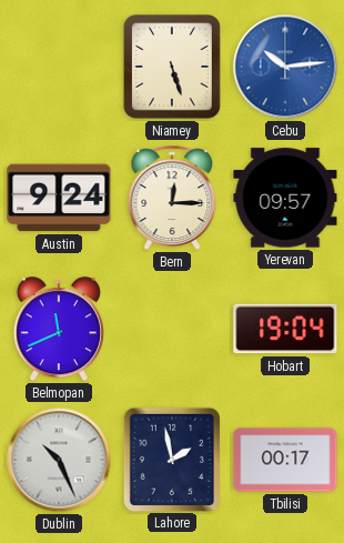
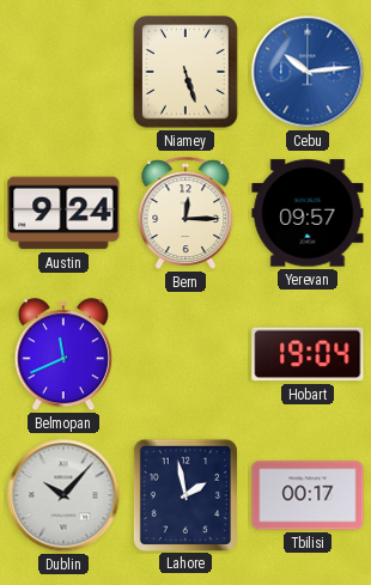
Dublin: 10:26 -> 10:07
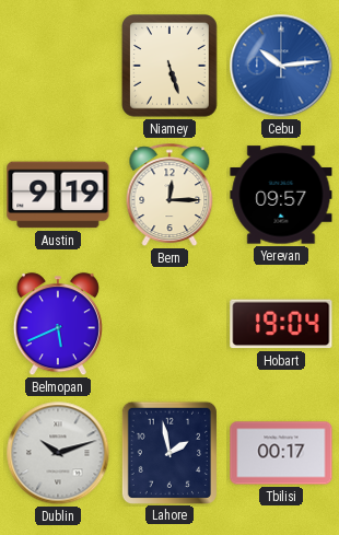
Austin: 9:24 -> 9:19
Belmopan: 11:41 -> 5:41
Dublin: 10:07 -> 10:12
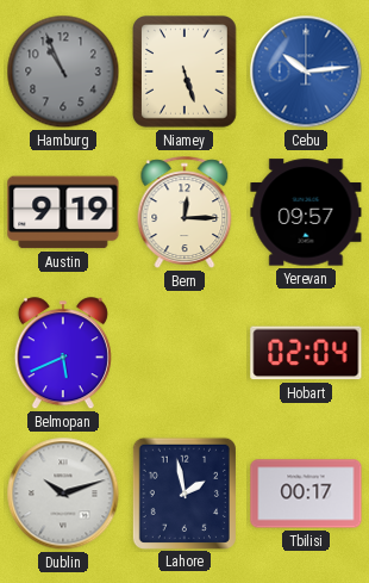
Hamburg: none -> 10:56
Hobart: 19:04 -> 02:04
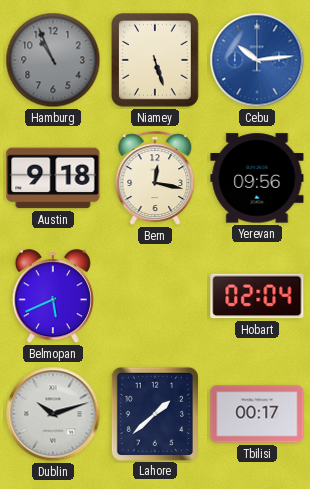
Austin: 9:19 -> 9:18
Bern: 12:15 -> 12:17
Yerevan: 09:57 -> 09:56
Lahore: 1:58 -> 1:38
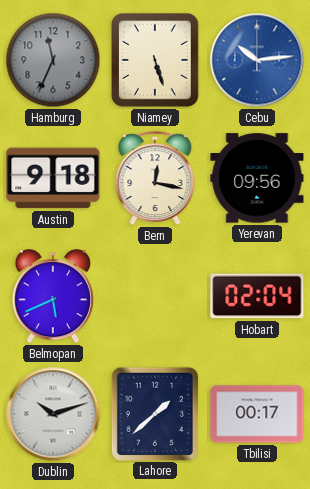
Hamburg: 10:56 -> 11:34
